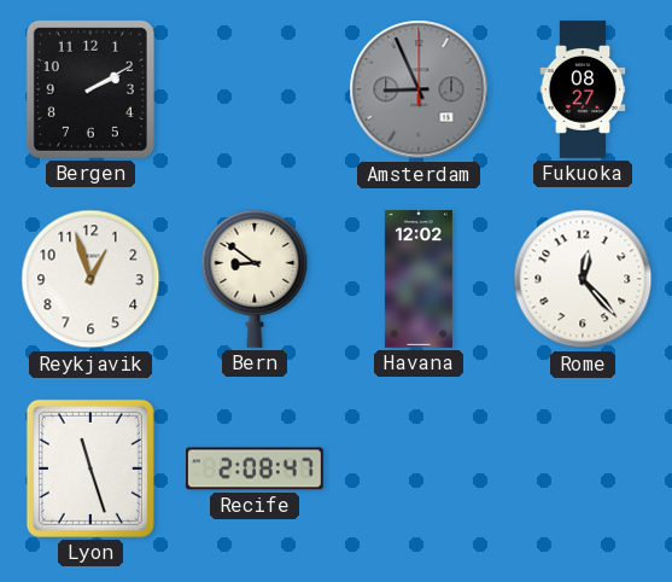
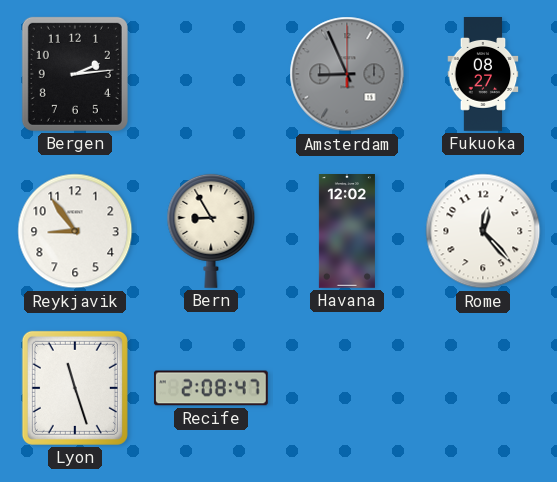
Bergen: 2:10 -> 2:14
Reykjavik: 12:57 -> 8:54
Bern: 8:51 -> 8:55
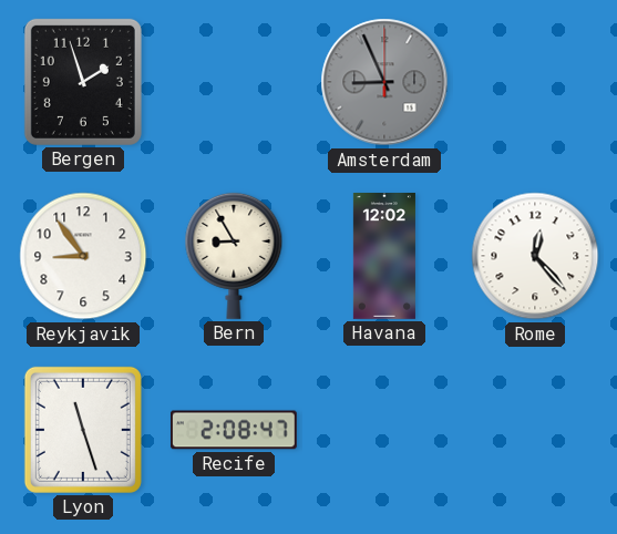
Bergen: 2:14 -> 1:57
Fukuoka: 08:27 -> none
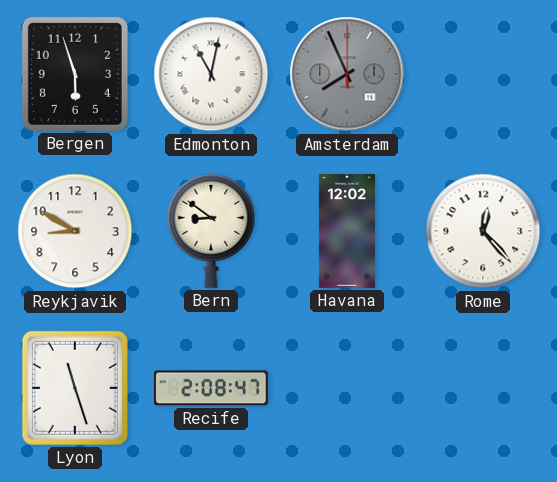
Bergen: 1:57 -> 5:57
Edmonton: none -> 11:02
Amsterdam: 8:56 -> 7:56
Reykjavik: 8:54 -> 8:50
Bern: 8:55 -> 8:51
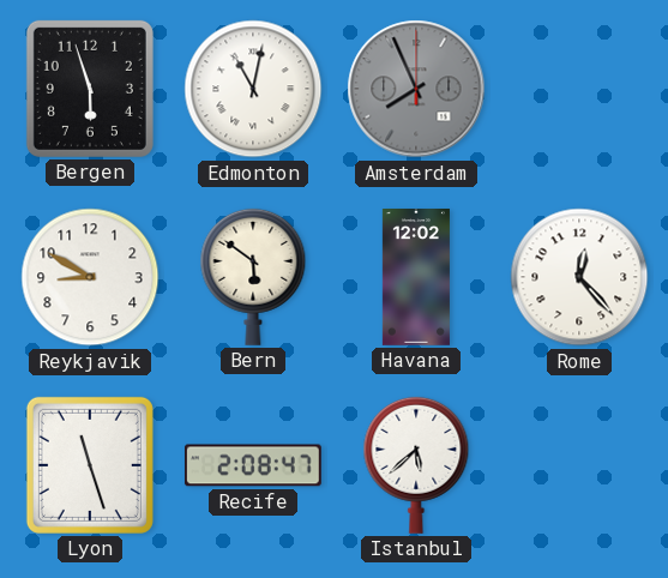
Bern: 8:51 -> 5:51
Istanbul: none -> 5:38
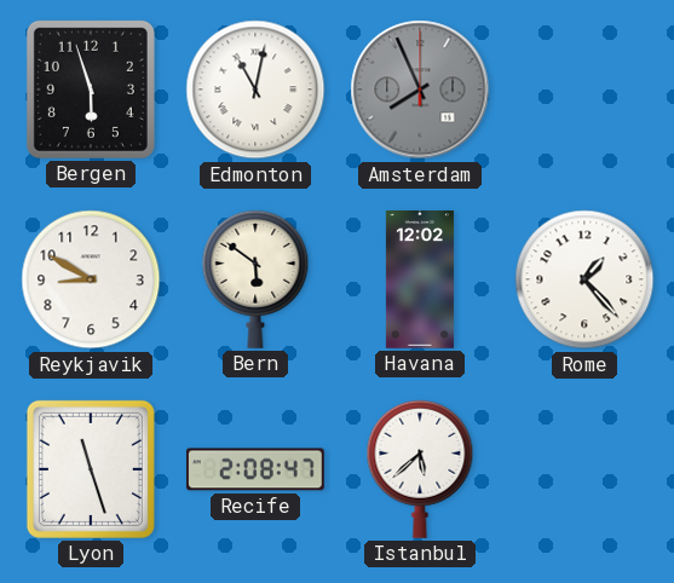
Rome: 12:23 -> 1:23
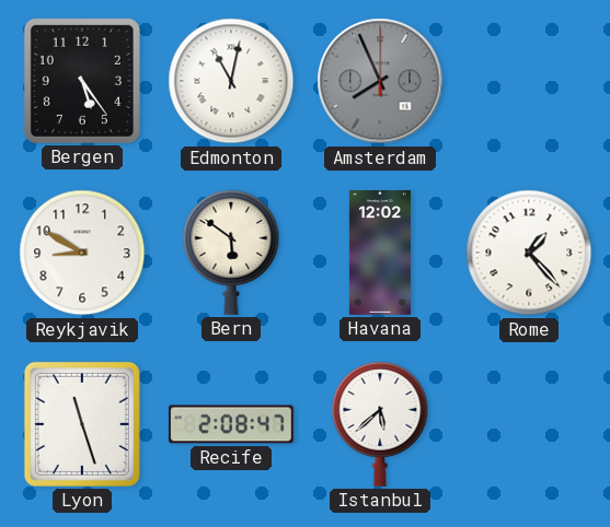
Bergen: 5:57 -> 5:24
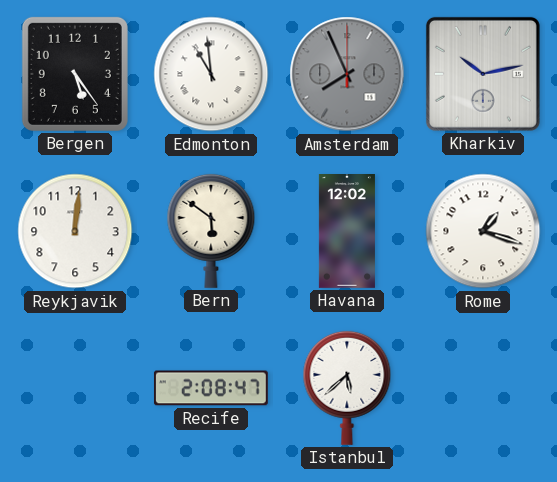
Edmonton: 11:02 -> 10:59
Kharkiv: none -> 10:13
Reykjavik: 8:50 -> 12:01
Rome: 1:23 -> 1:18
Lyon: 11:27 -> none
